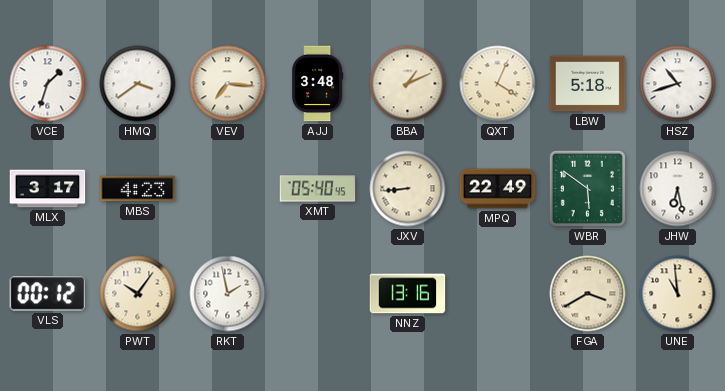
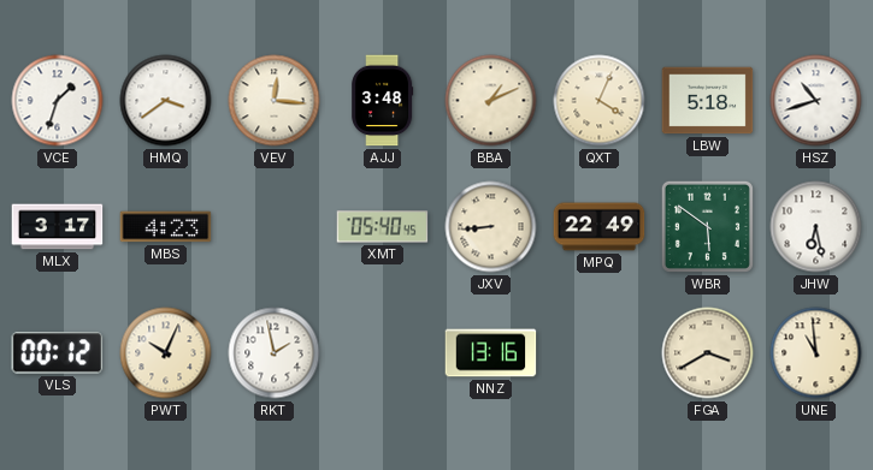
VEV: 7:16 -> 12:16
PWT: 10:06 -> 10:04
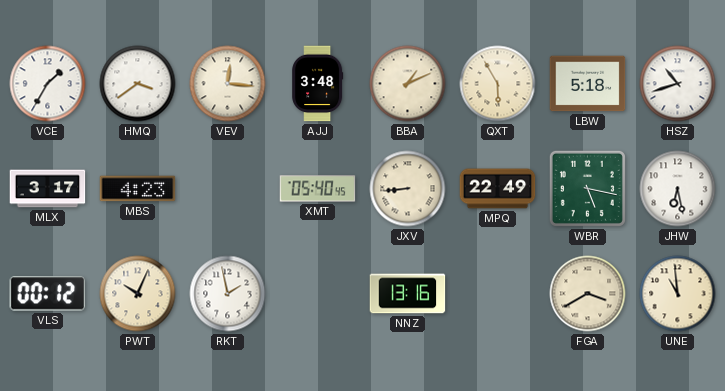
VCE: 1:33 -> 1:35
QXT: 4:04 -> 5:55
WBR: 5:51 -> 5:17
